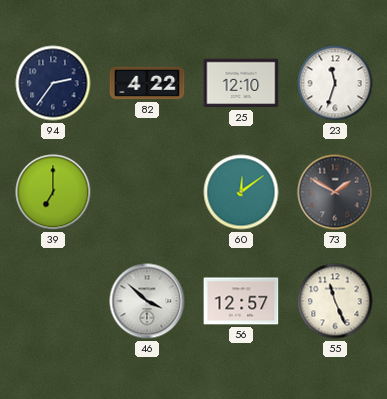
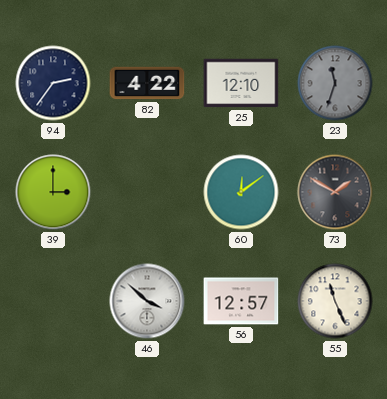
23 dial: white -> grey
39: 7:00 -> 3:00
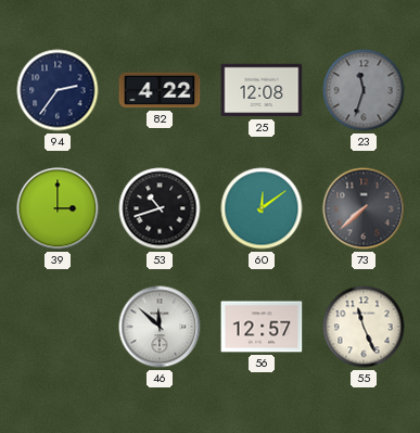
25: 12:10 -> 12:08
53: none -> 10:42
73: 1:50 -> 7:38
46: 3:52 -> 11:52
